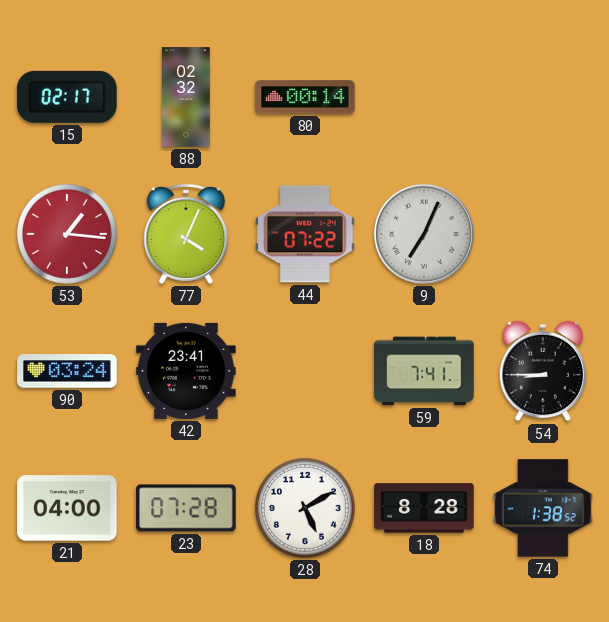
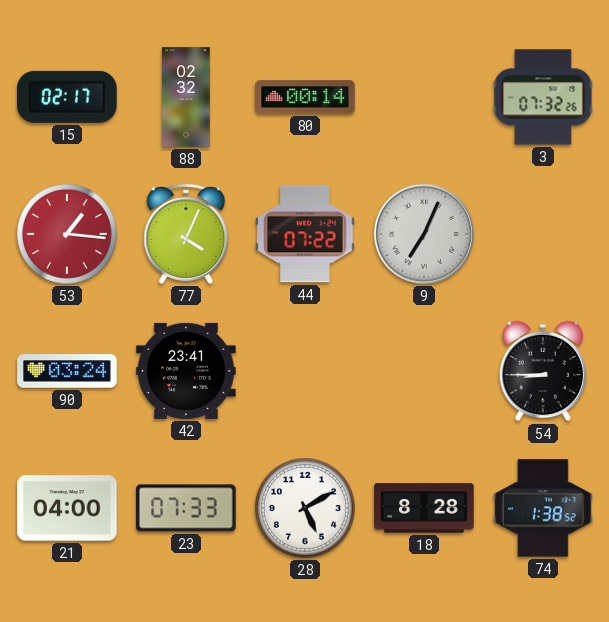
3: none -> 07:32
59: 7:41 -> none
23: 07:28 -> 07:33
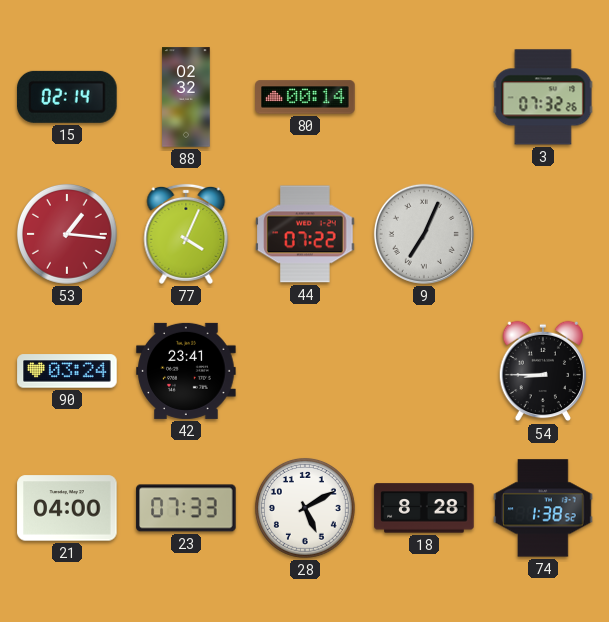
15: 02:17 -> 02:14
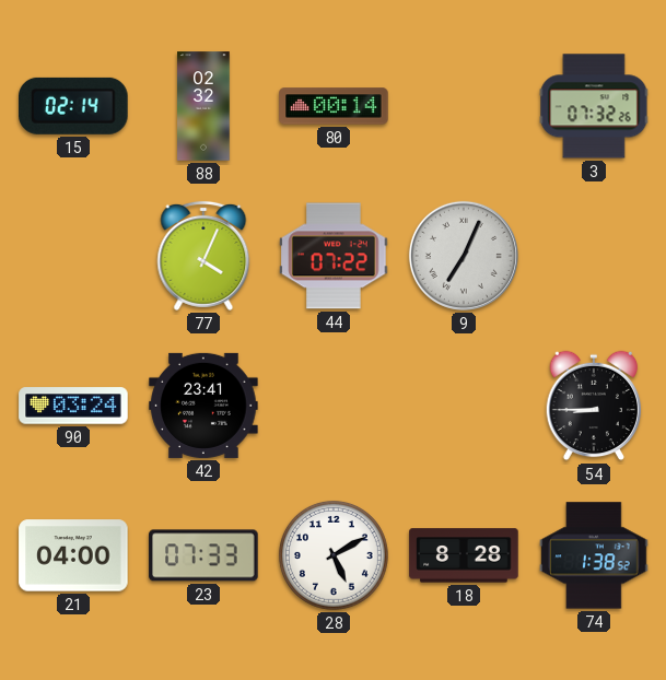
53: 1:16 -> none
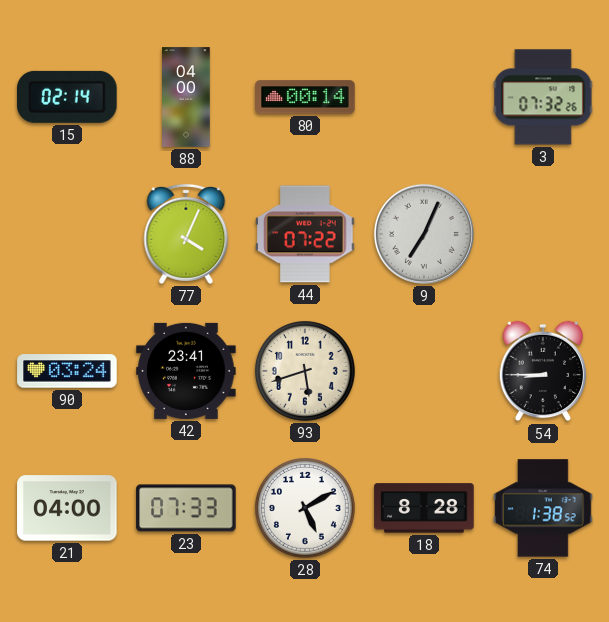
88: 02:32 -> 04:00
93: none -> 5:42
